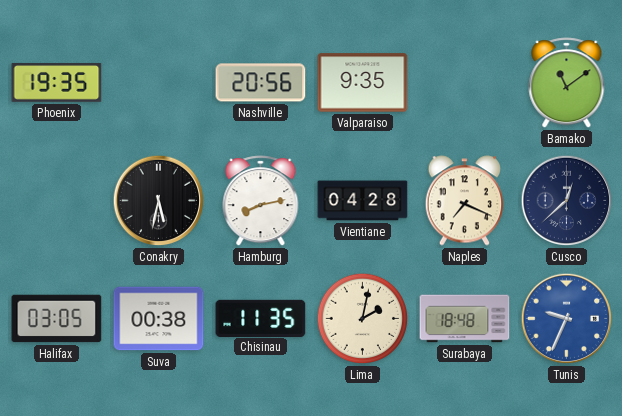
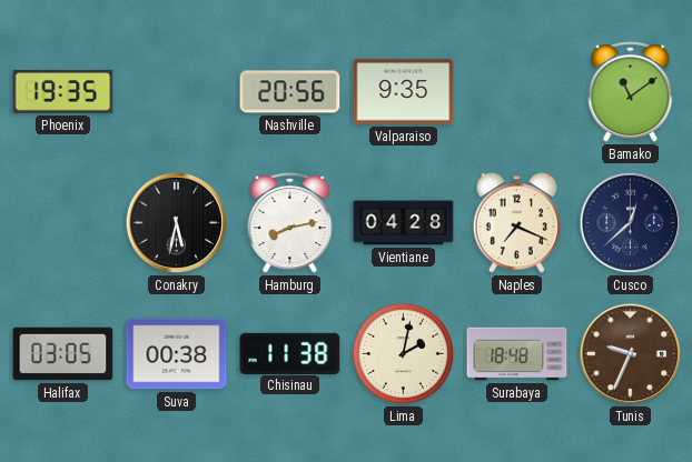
Chisinau: 11:35 -> 11:38
Tunis dial: blue -> brown
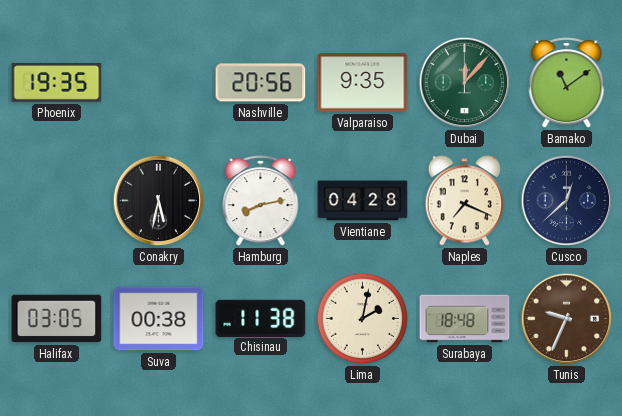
Dubai: none -> 12:07
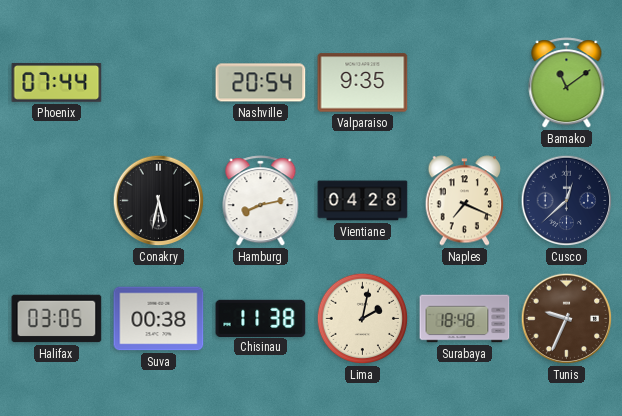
Phoenix: 19:35 -> 07:44
Nashville: 20:56 -> 20:54
Dubai: 12:07 -> none
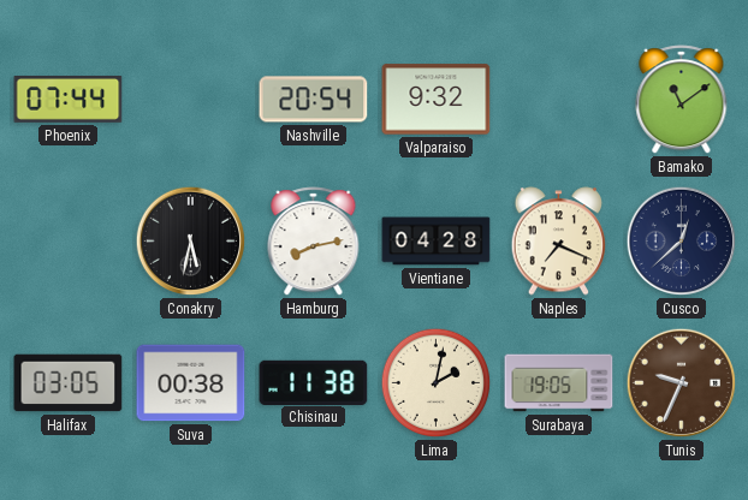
Valparaiso: 9:35 -> 9:32
Surabaya: 18:48 -> 19:05
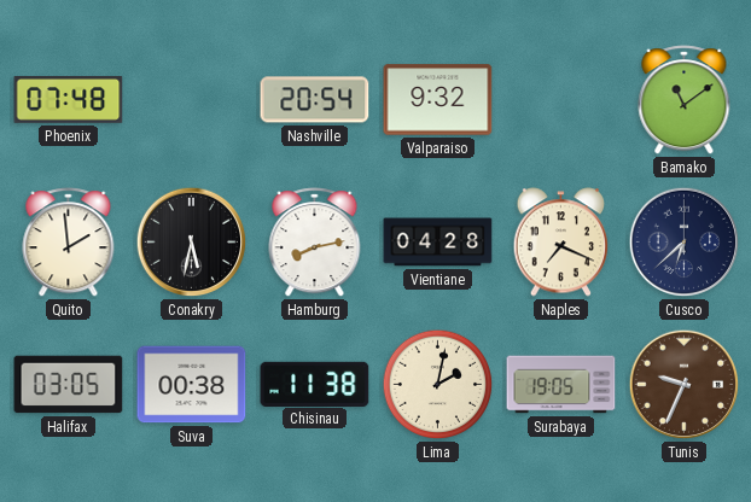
Phoenix: 07:44 -> 07:48
Quito: none -> 1:59
Cusco: 12:38 -> 6:38
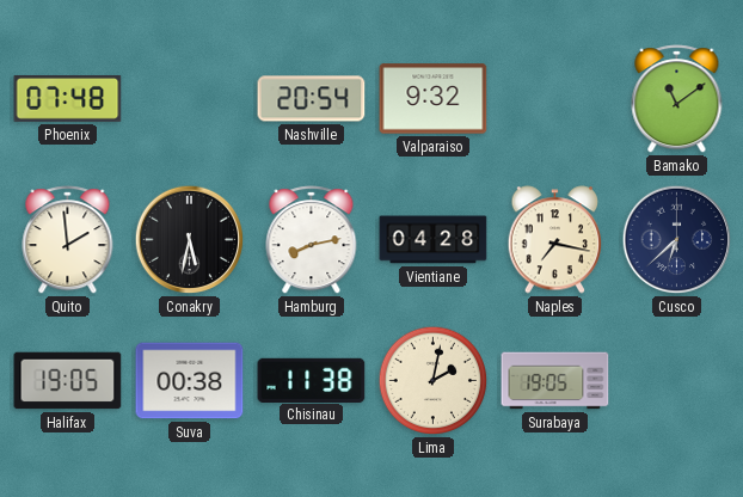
Naples: 7:19 -> 7:17
Halifax: 03:05 -> 19:05
Tunis: 9:34 -> none
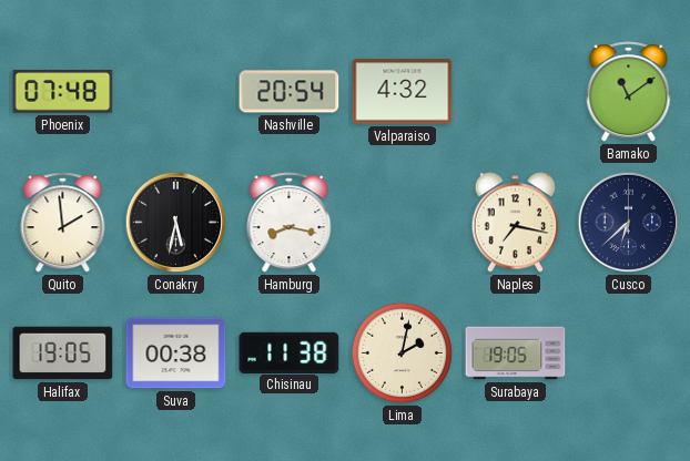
Valparaiso: 9:32 -> 4:32
Hamburg: 8:13 -> 8:17
Vientiane: 04:28 -> none
